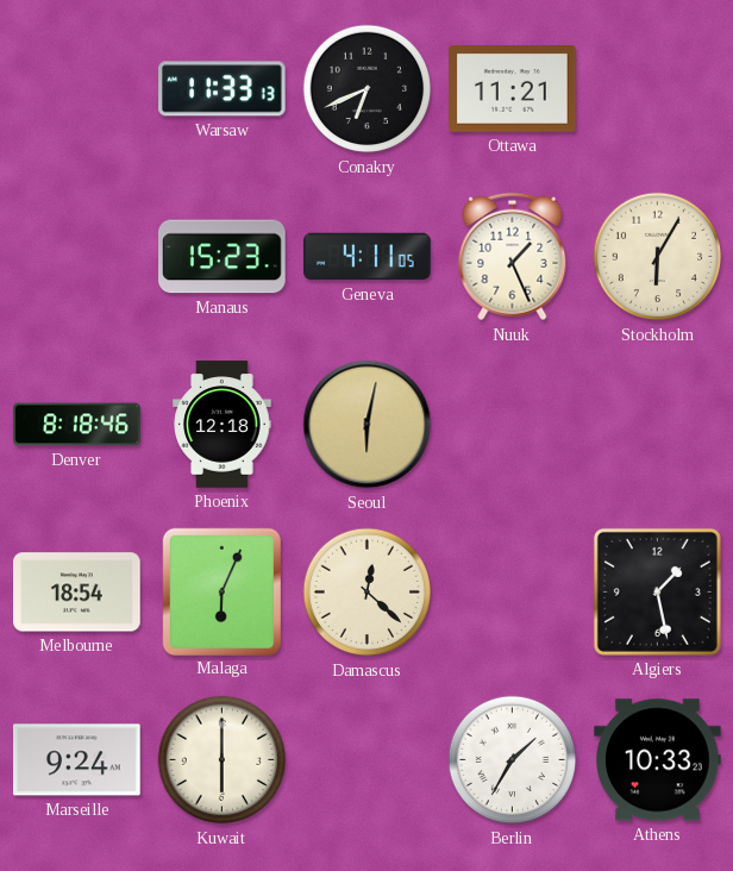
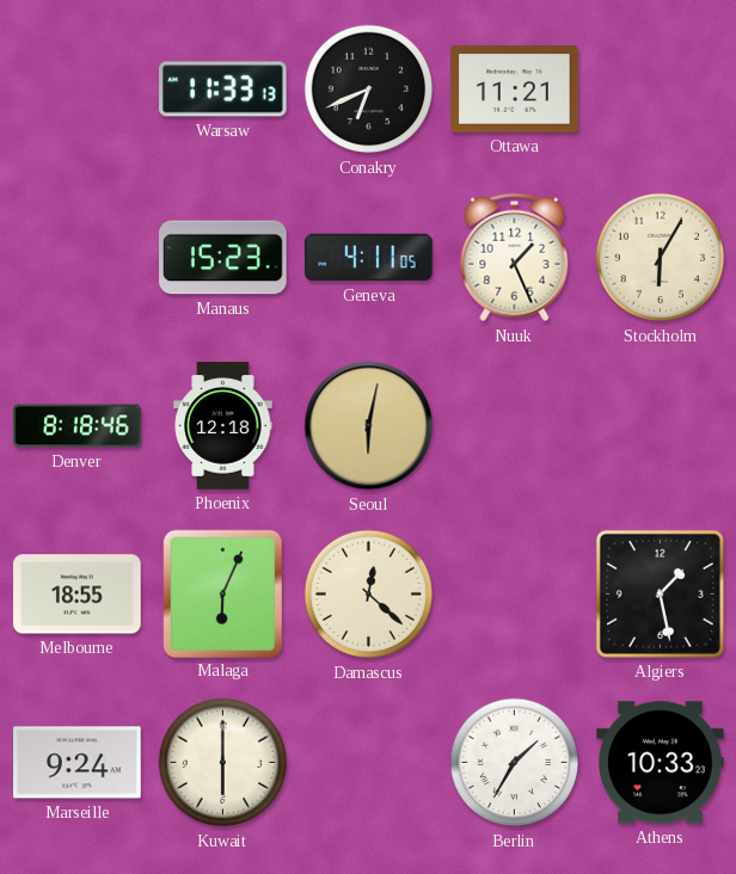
Melbourne: 18:54 -> 18:55
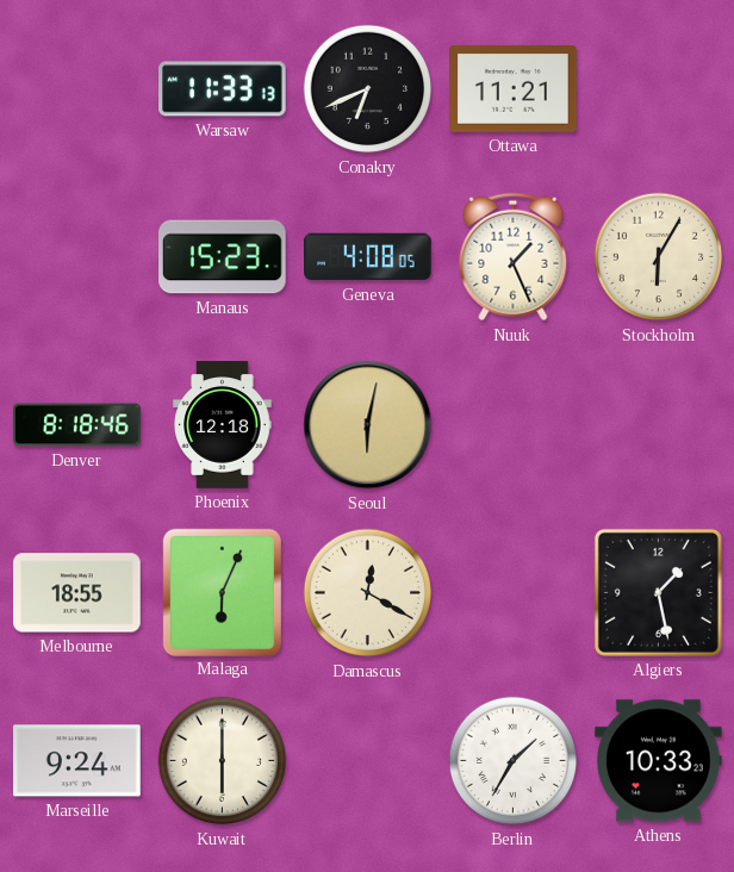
Geneva: 4:11 -> 4:08
Damascus: 12:22 -> 12:20
